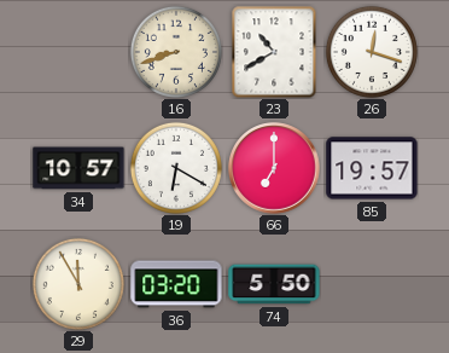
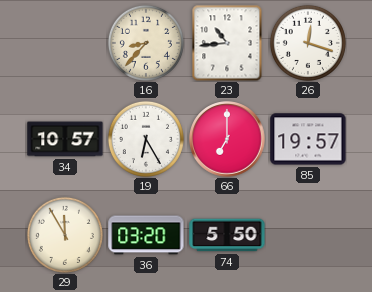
16: 8:42 -> 8:37
23: 10:40 -> 10:44
19: 6:20 -> 6:25
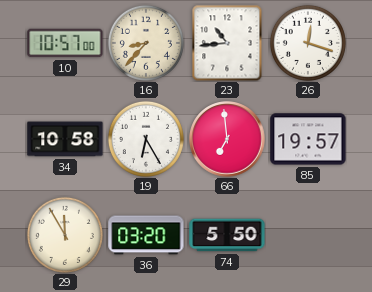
10: none -> 10:57
34: 10:57 -> 10:58
66: 7:00 -> 6:59
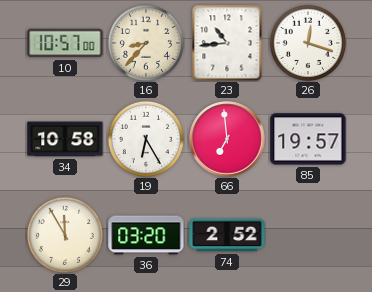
74: 5:50 -> 2:52
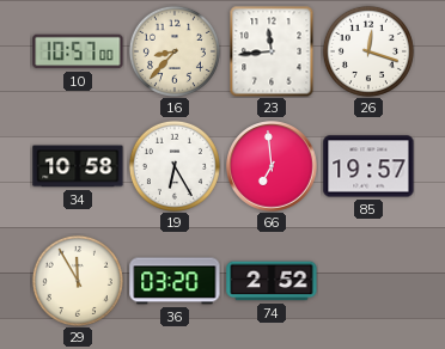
23: 10:44 -> 11:44
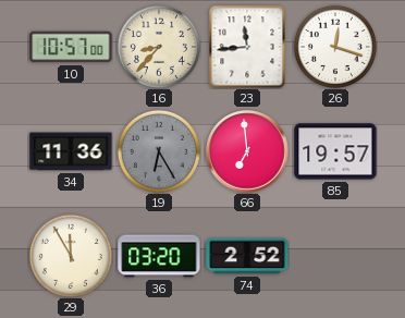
34: 10:58 -> 11:36
19 dial: white -> grey
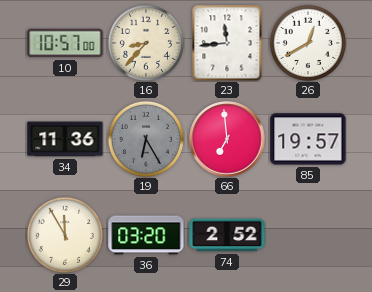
26: 12:18 -> 12:40
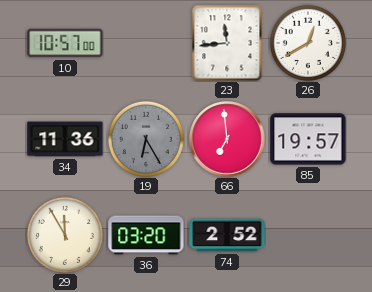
16: 8:37 -> none
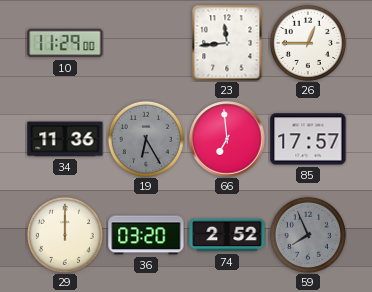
10: 10:57 -> 11:29
26: 12:40 -> 12:45
85: 19:57 -> 17:57
29: 11:55 -> 12:00
59: none -> 7:56
